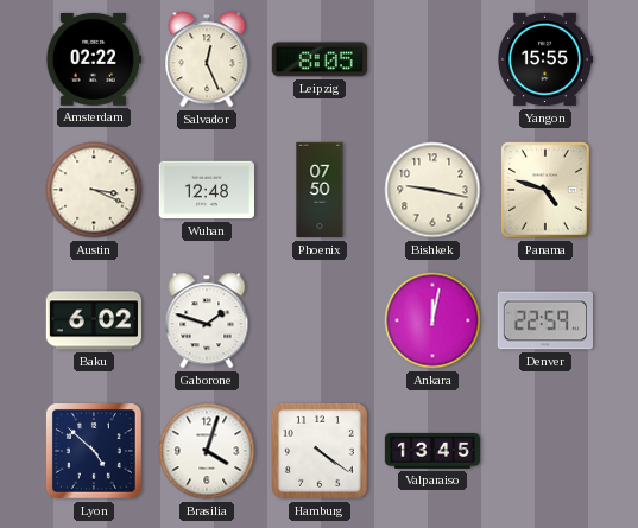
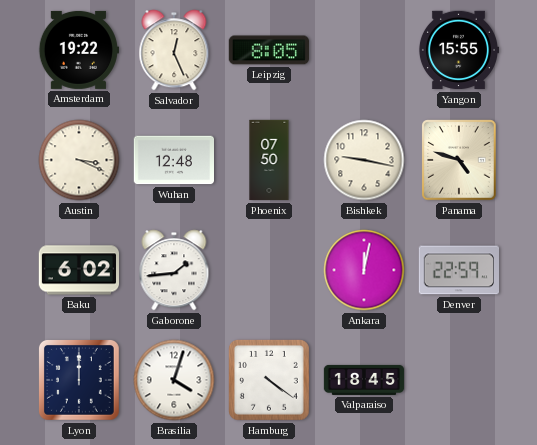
Amsterdam: 02:22 -> 19:22
Gaborone: 1:48 -> 1:44
Lyon: 4:52 -> 12:00
Valparaiso: 13:45 -> 18:45
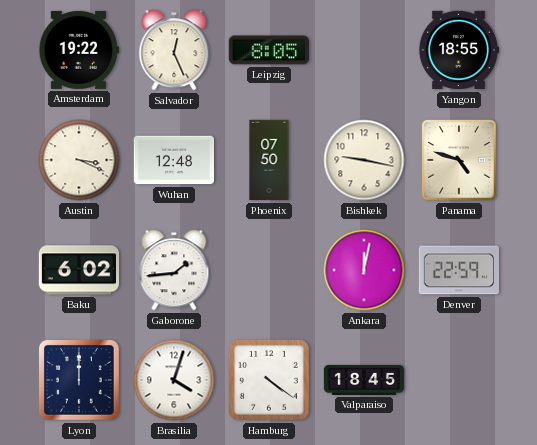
Yangon: 15:55 -> 18:55
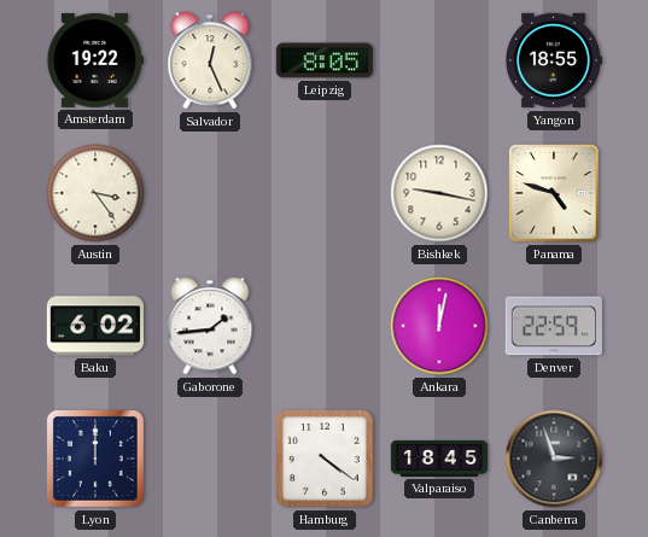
Austin: 3:19 -> 3:24
Wuhan: 12:48 -> none
Phoenix: 07:50 -> none
Brasilia: 4:03 -> none
Canberra: none -> 2:57
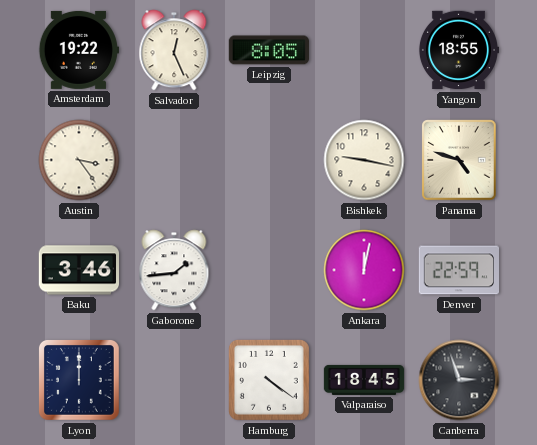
Baku: 6:02 -> 3:46
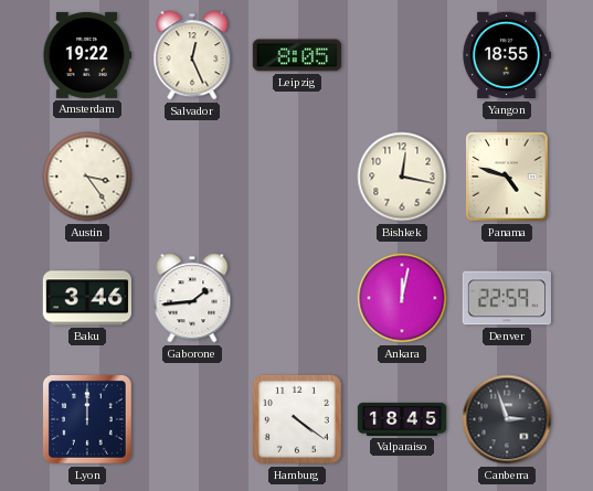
Bishkek: 9:17 -> 12:17
